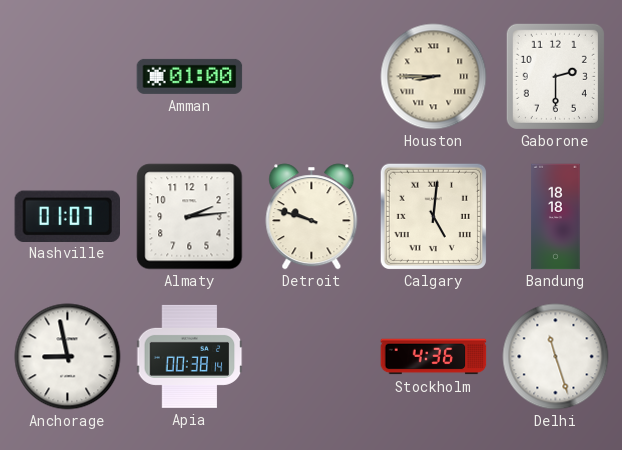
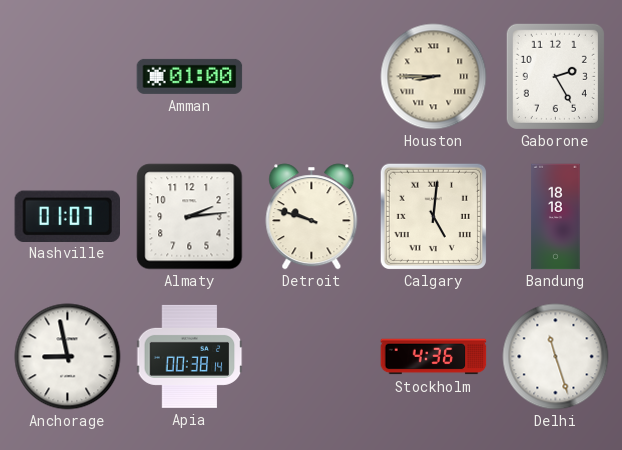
Gaborone: 2:30 -> 2:25
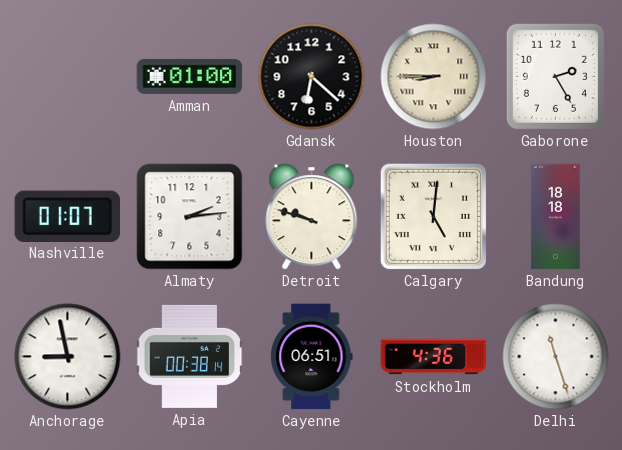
Gdansk: none -> 6:22
Cayenne: none -> 06:51
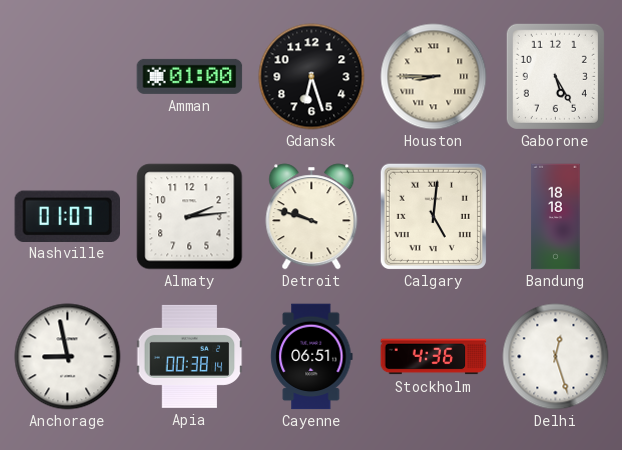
Gdansk: 6:22 -> 6:27
Gaborone: 2:25 -> 5:25
Delhi: 11:27 -> 12:27
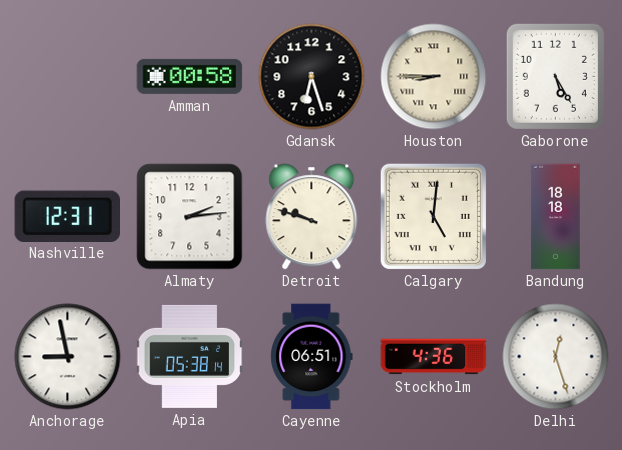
Amman: 01:00 -> 00:58
Nashville: 01:07 -> 12:31
Apia: 00:38 -> 05:38
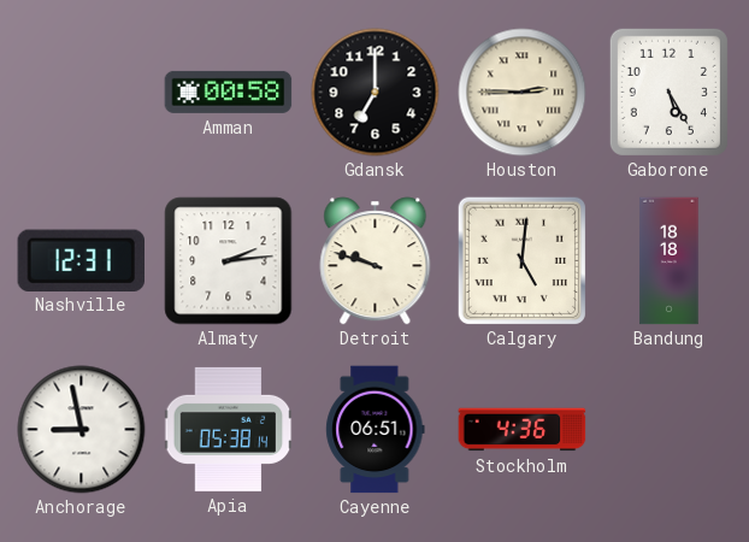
Gdansk: 6:27 -> 7:00
Houston: 8:45 -> 2:45
Delhi: 12:27 -> none
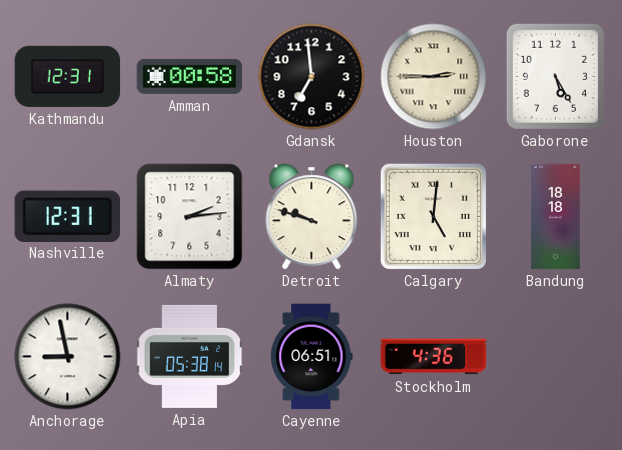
Kathmandu: none -> 12:31
Gdansk: 7:00 -> 6:59
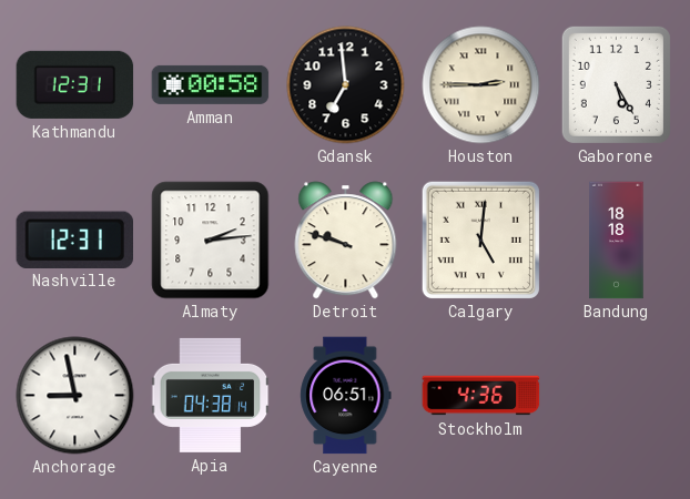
Apia: 05:38 -> 04:38
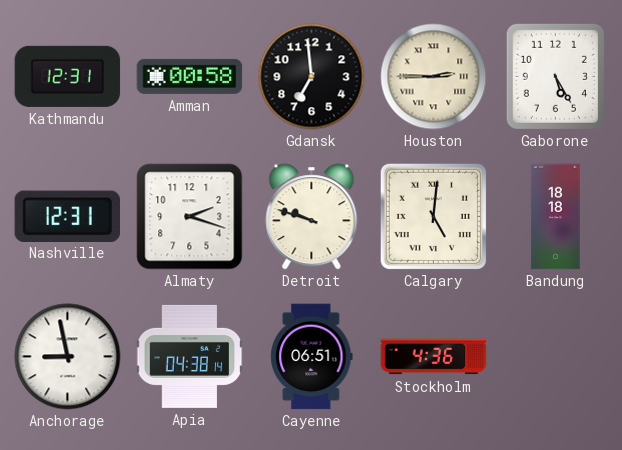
Almaty: 2:14 -> 2:18
